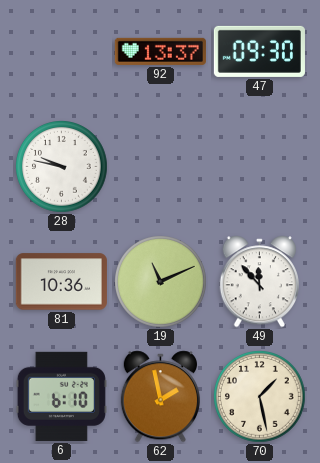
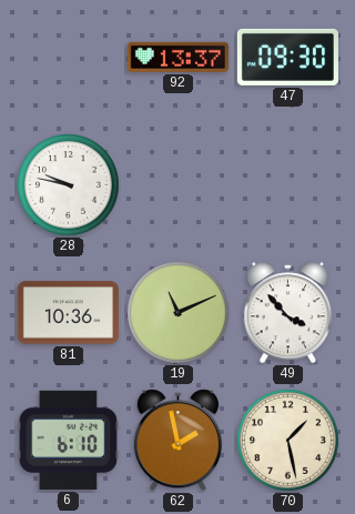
49: 11:53 -> 3:53
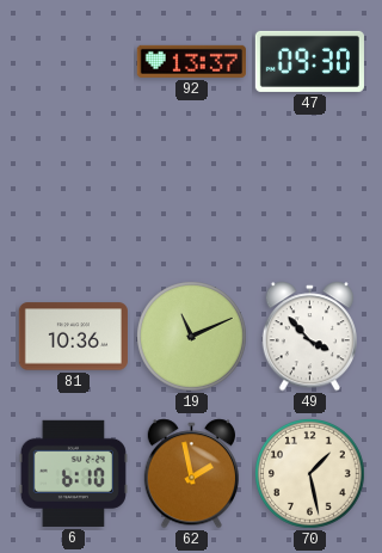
28: 9:47 -> none
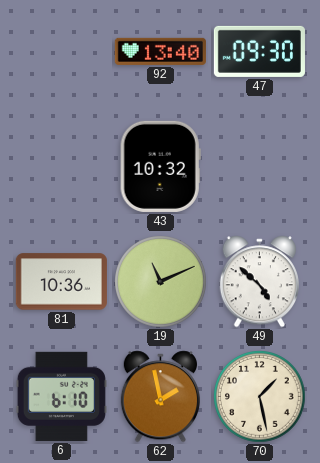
92: 13:37 -> 13:40
43: none -> 10:32
49: 3:53 -> 4:52
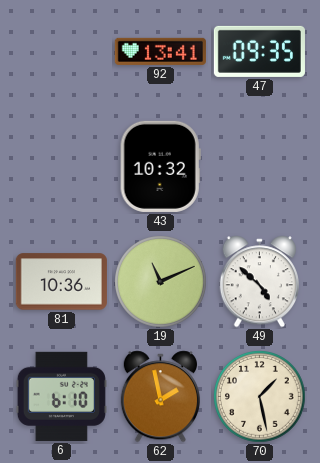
92: 13:40 -> 13:41
47: 09:30 -> 09:35
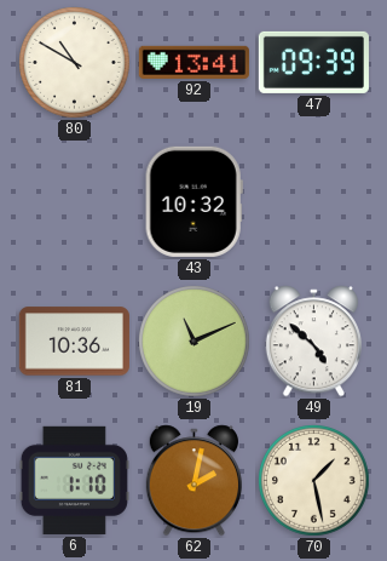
80: none -> 10:50
47: 09:35 -> 09:39
6: 6:10 -> 1:10
62: 1:58 -> 2:02
